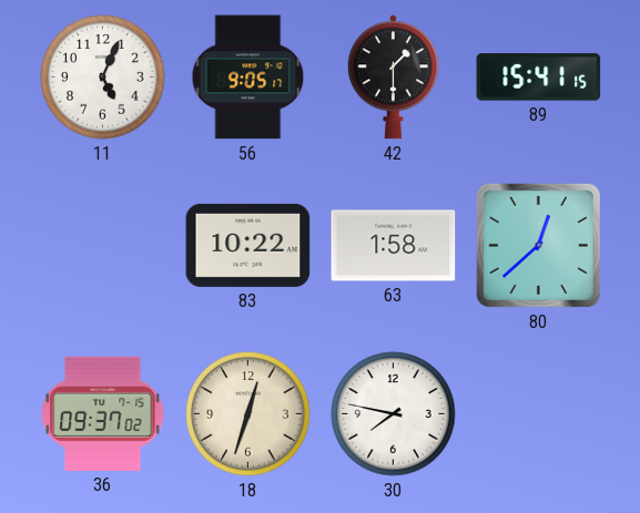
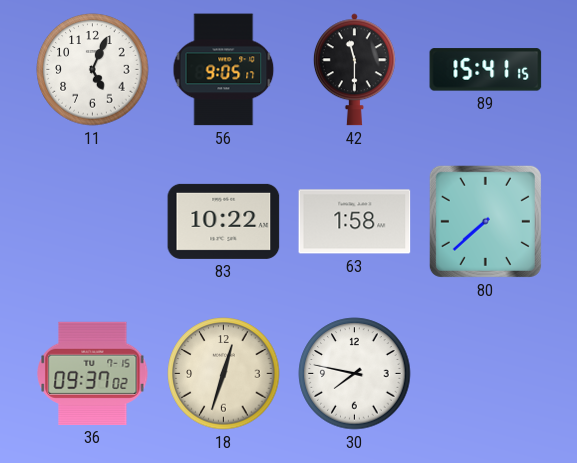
42: 1:30 -> 11:30
80: 12:38 -> 7:38
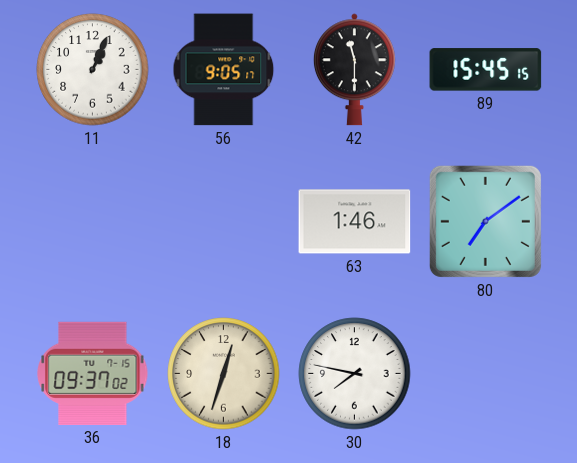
11: 5:04 -> 1:04
89: 15:41 -> 15:45
83: 10:22 -> none
63: 1:58 -> 1:46
80: 7:38 -> 7:09
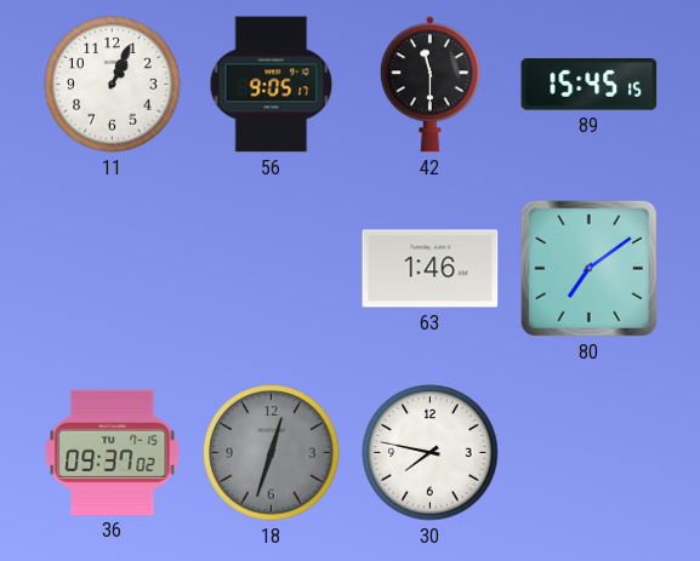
18 dial: cream -> grey
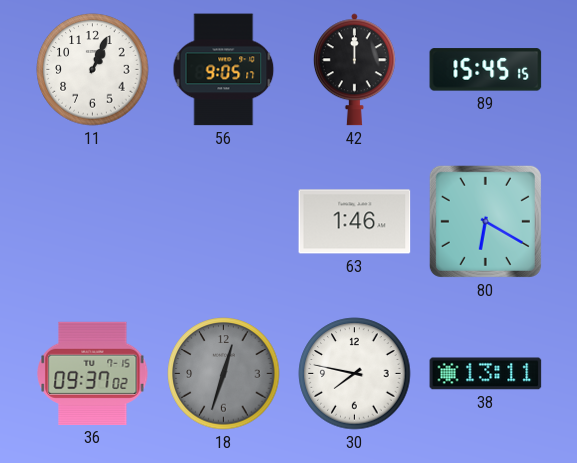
42: 11:30 -> 12:00
80: 7:09 -> 6:20
38: none -> 13:11
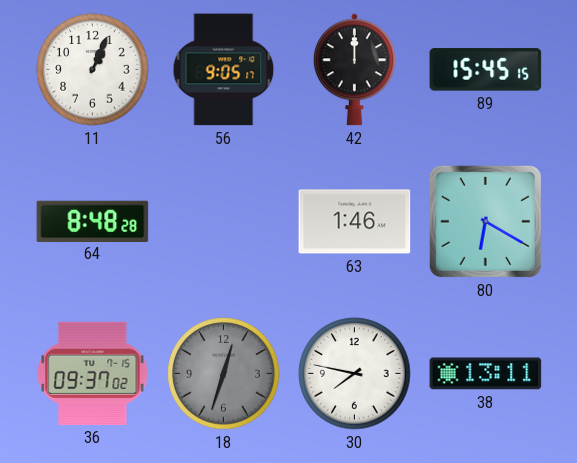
64: none -> 8:48
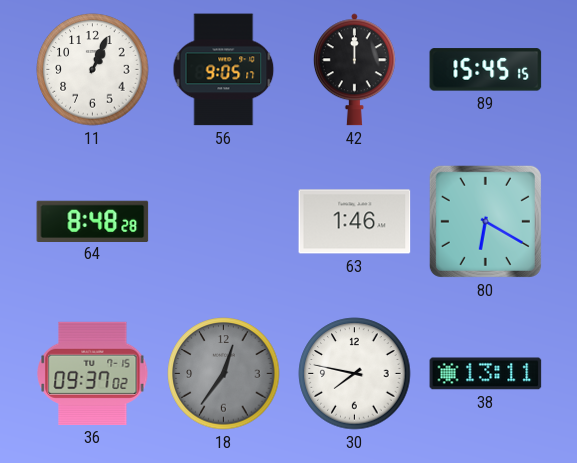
18: 12:33 -> 12:36
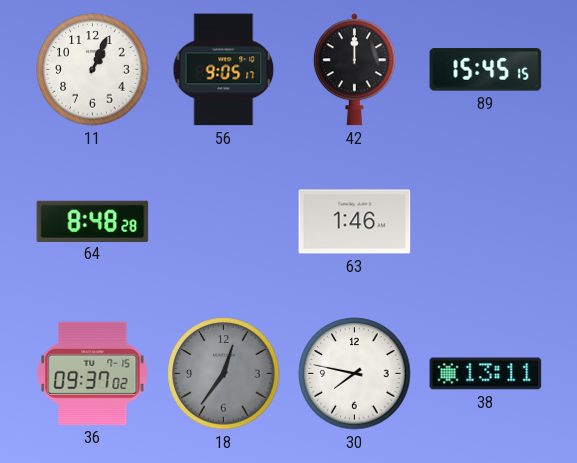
80: 6:20 -> none
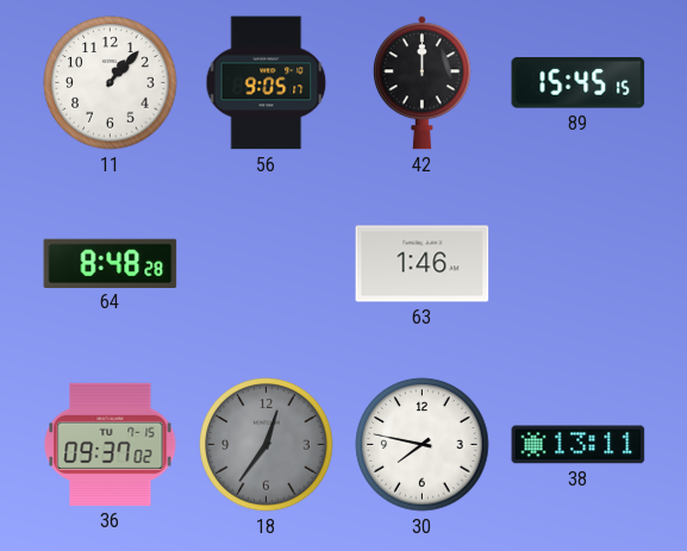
11: 1:04 -> 1:07
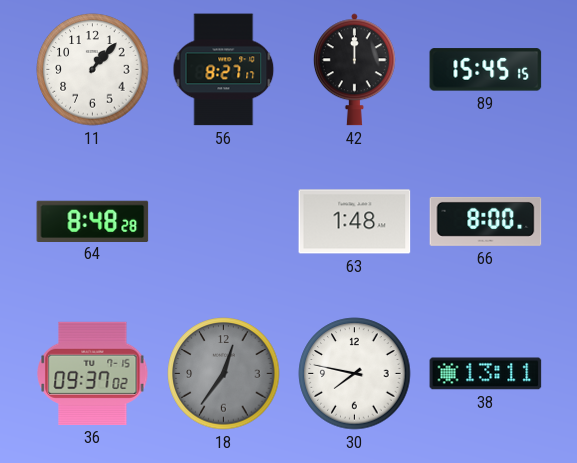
56: 9:05 -> 8:27
63: 1:46 -> 1:48
66: none -> 8:00
